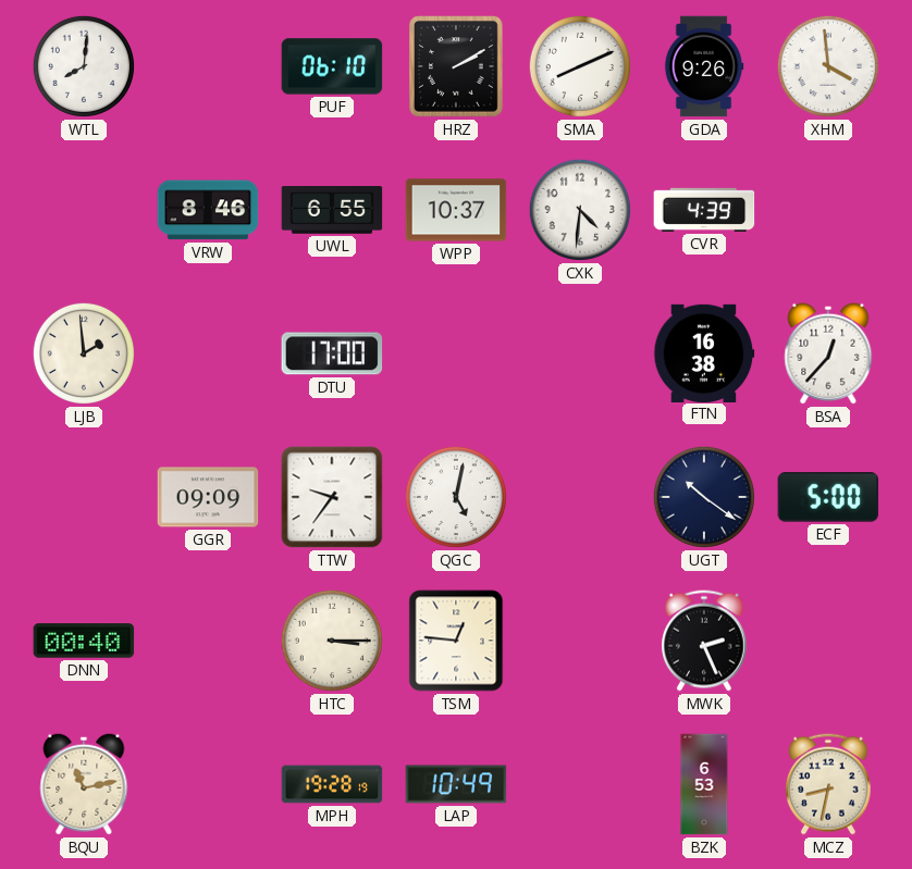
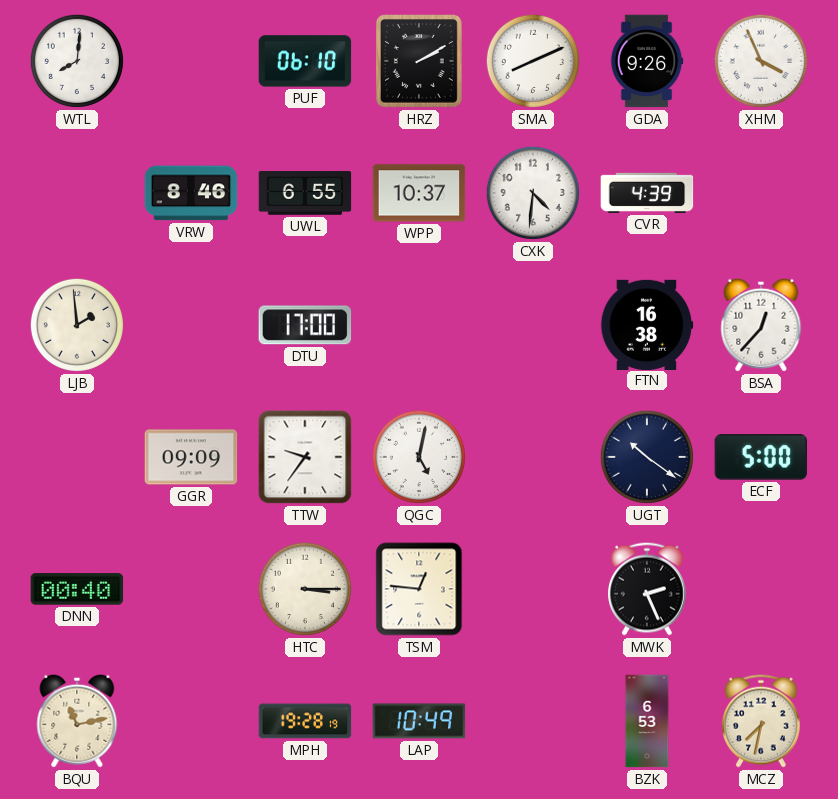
XHM: 3:59 -> 3:56
MCZ: 8:32 -> 7:32
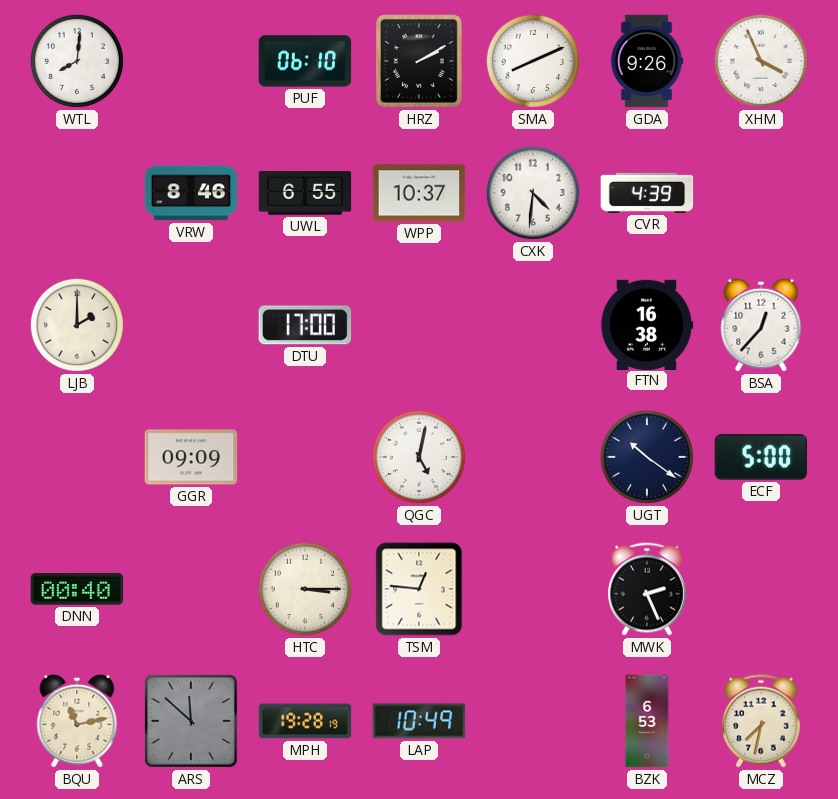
LJB: 1:59 -> 2:00
TTW: 9:36 -> none
ARS: none -> 11:52
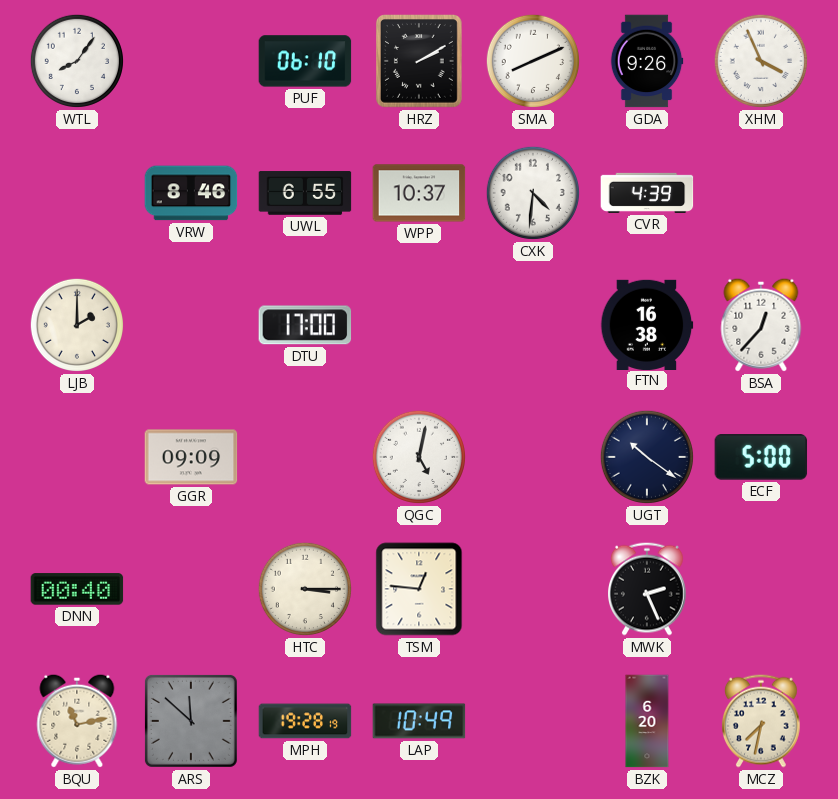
WTL: 8:01 -> 8:06
BZK: 6:53 -> 6:20
